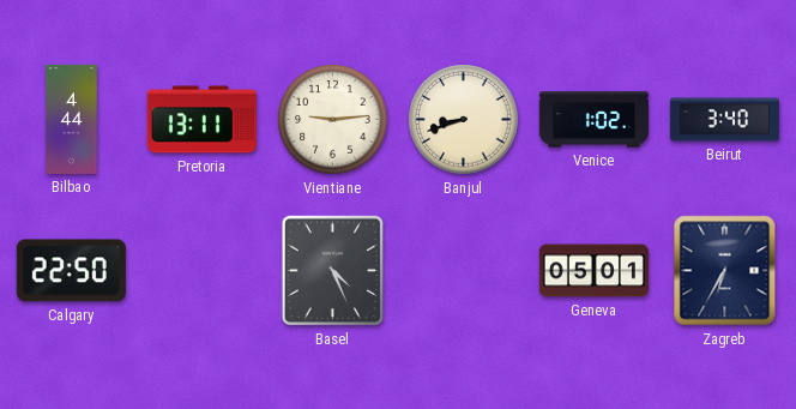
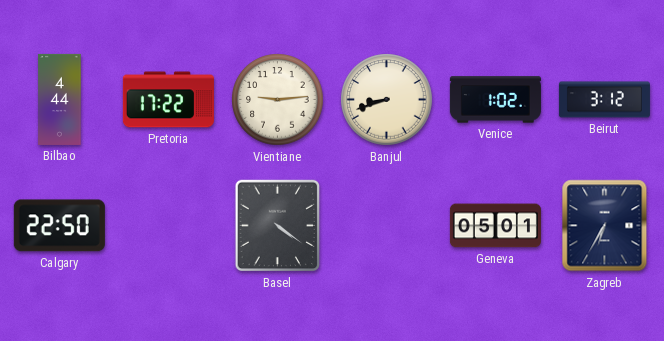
Pretoria: 13:11 -> 17:22
Beirut: 3:40 -> 3:12
Basel: 4:26 -> 4:21
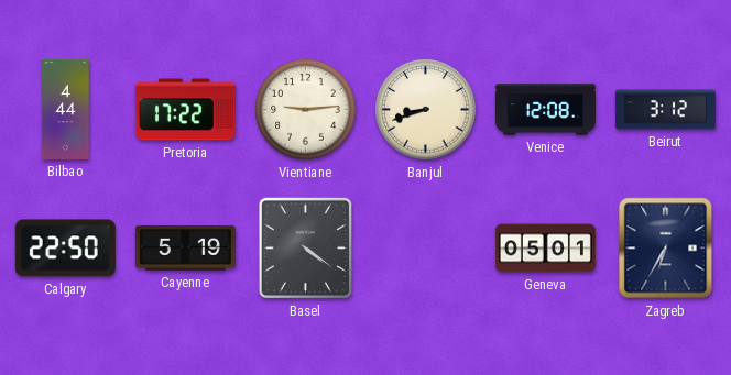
Venice: 1:02 -> 12:08
Cayenne: none -> 5:19
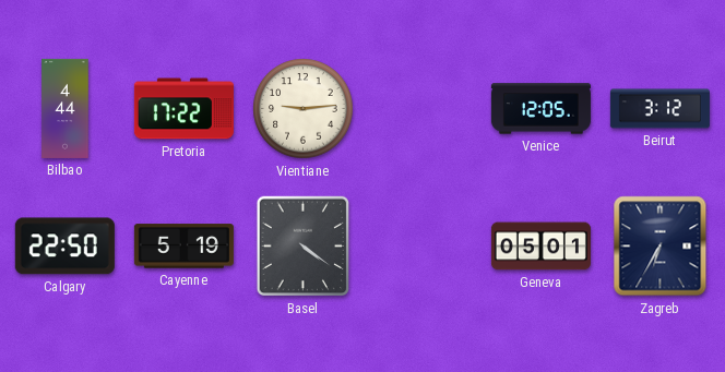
Banjul: 8:42 -> none
Venice: 12:08 -> 12:05
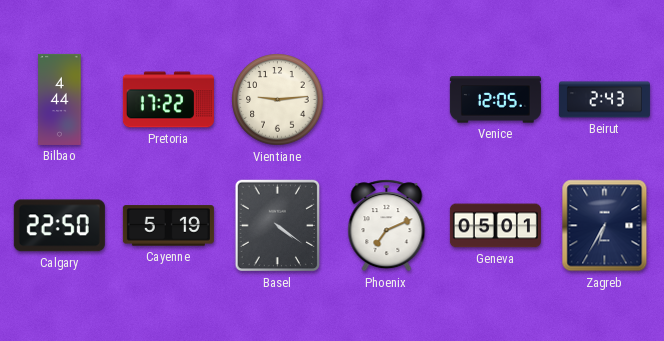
Beirut: 3:12 -> 2:43
Phoenix: none -> 7:11
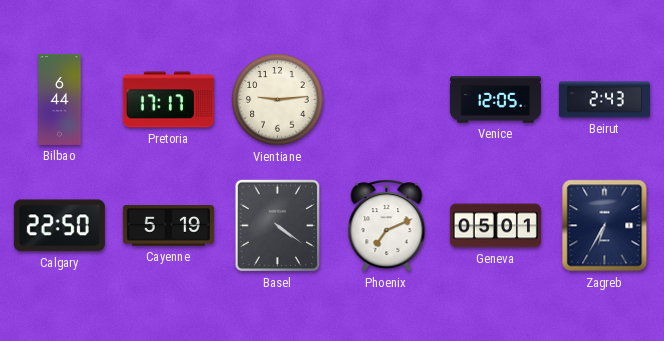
Bilbao: 4:44 -> 6:44
Pretoria: 17:22 -> 17:17
